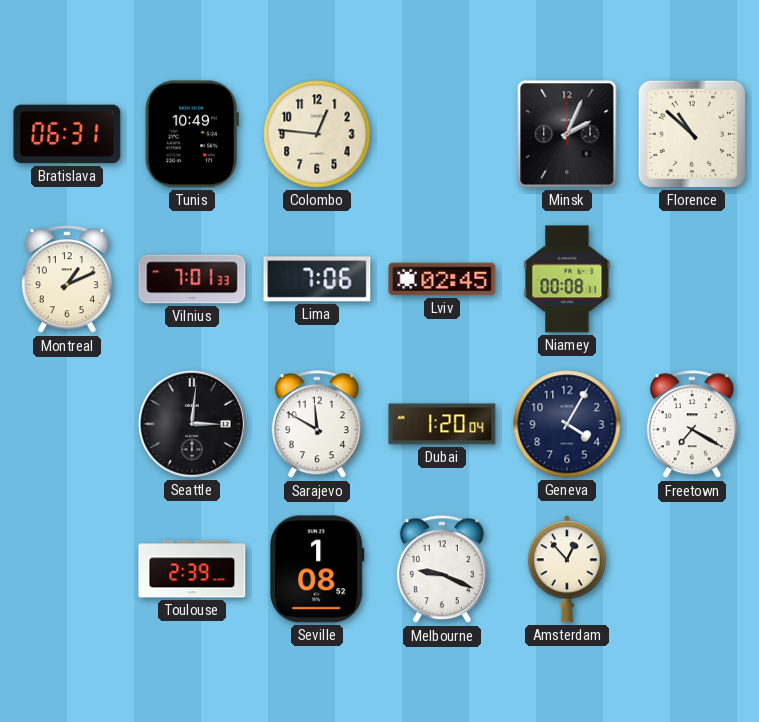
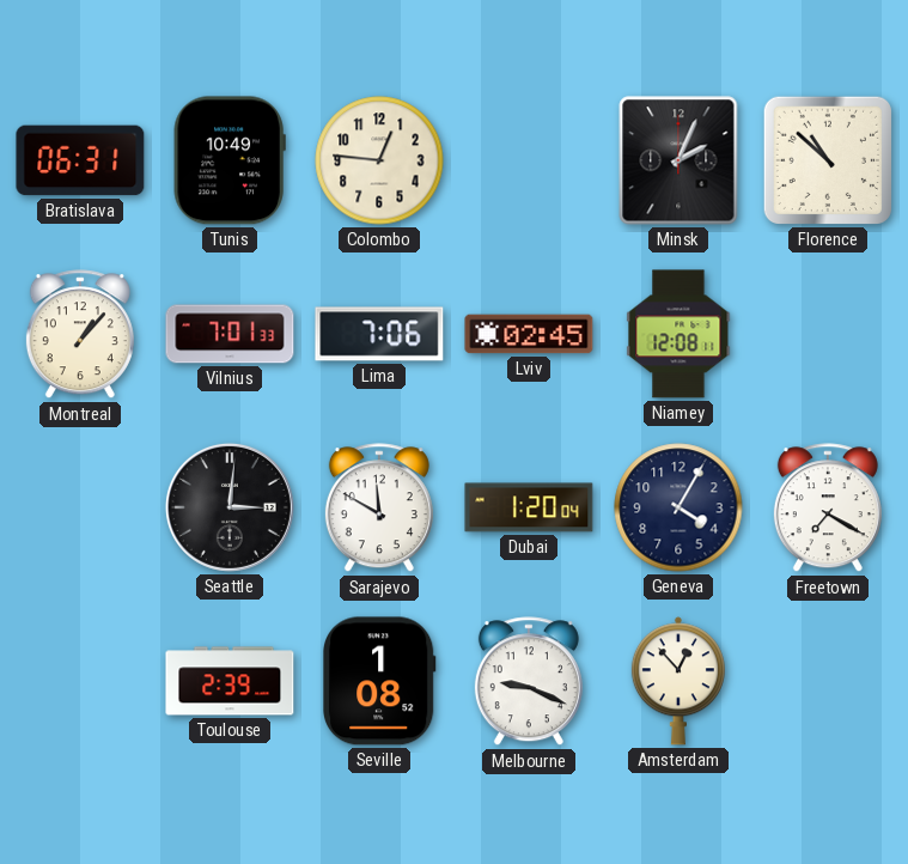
Montreal: 1:11 -> 1:07
Niamey: 00:08 -> 12:08
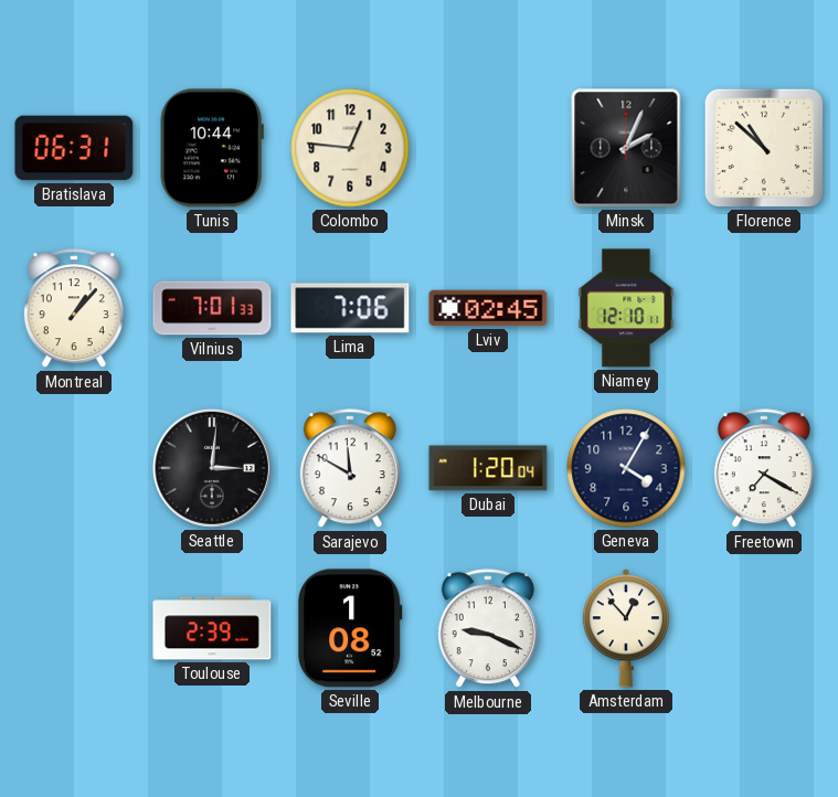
Tunis: 10:49 -> 10:44
Niamey: 12:08 -> 12:10
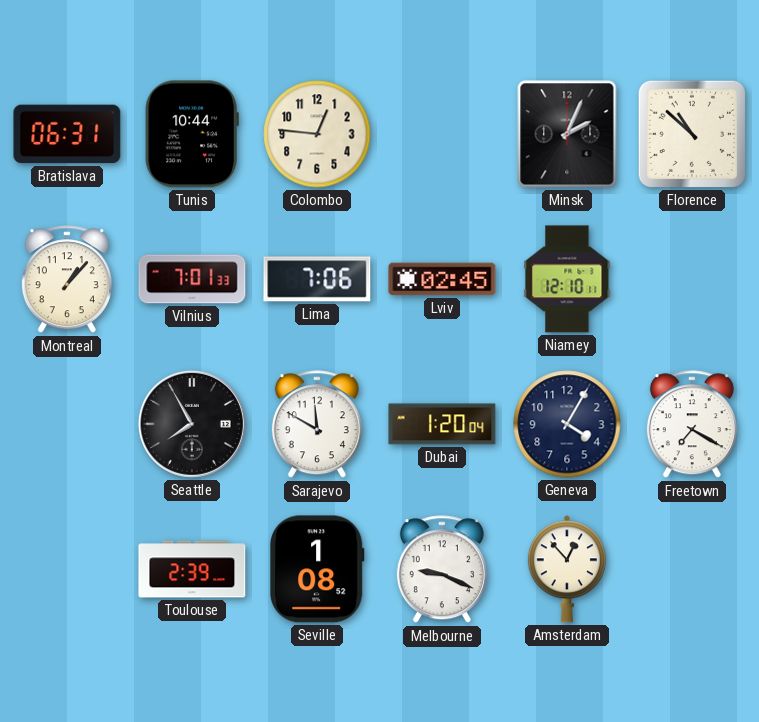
Seattle: 3:01 -> 7:55
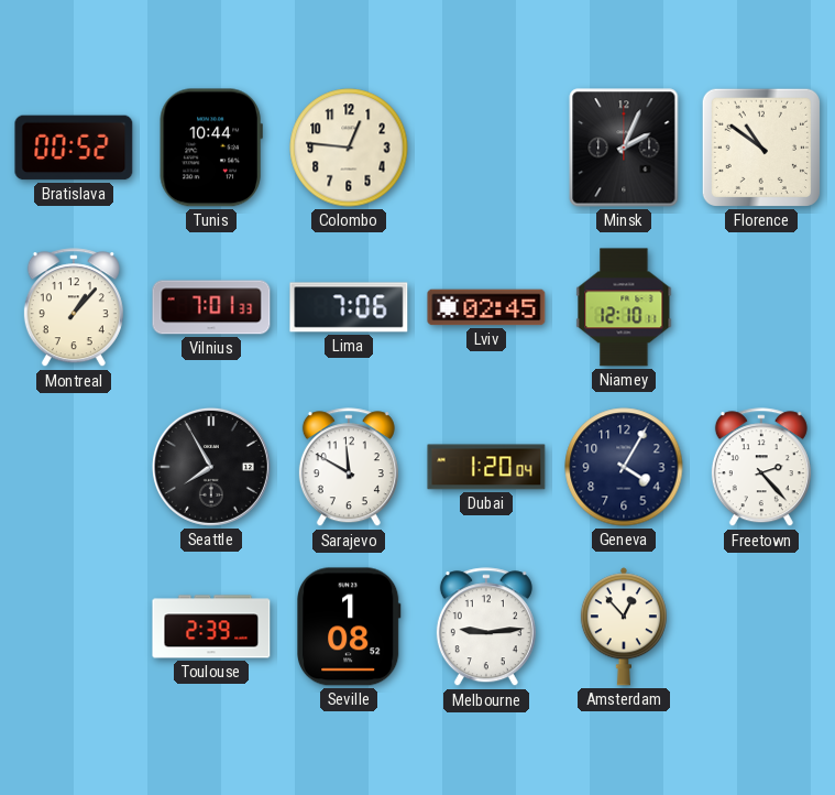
Bratislava: 06:31 -> 00:52
Florence: 10:52 -> 10:51
Freetown: 7:20 -> 2:23
Melbourne: 9:19 -> 9:14
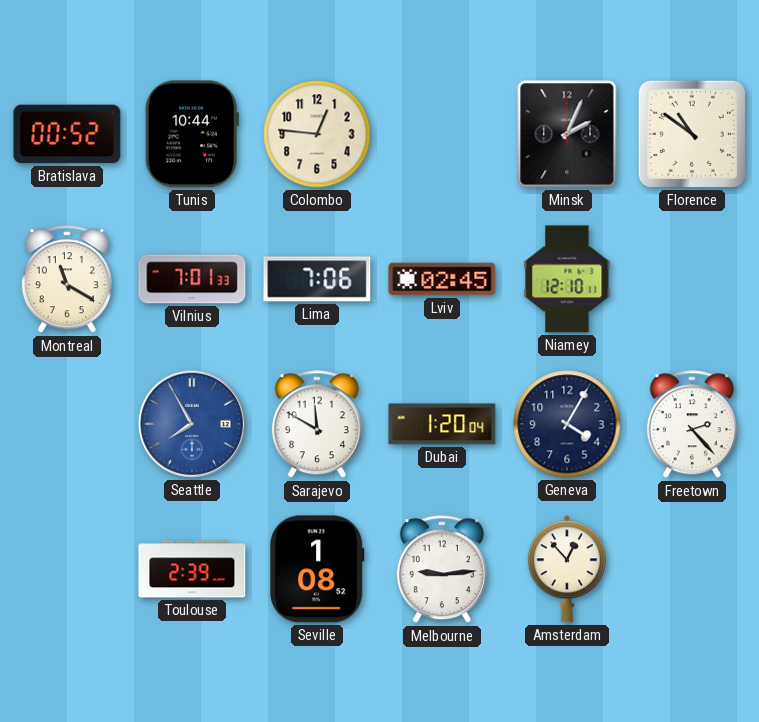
Montreal: 1:07 -> 11:20
Seattle dial: black -> blue
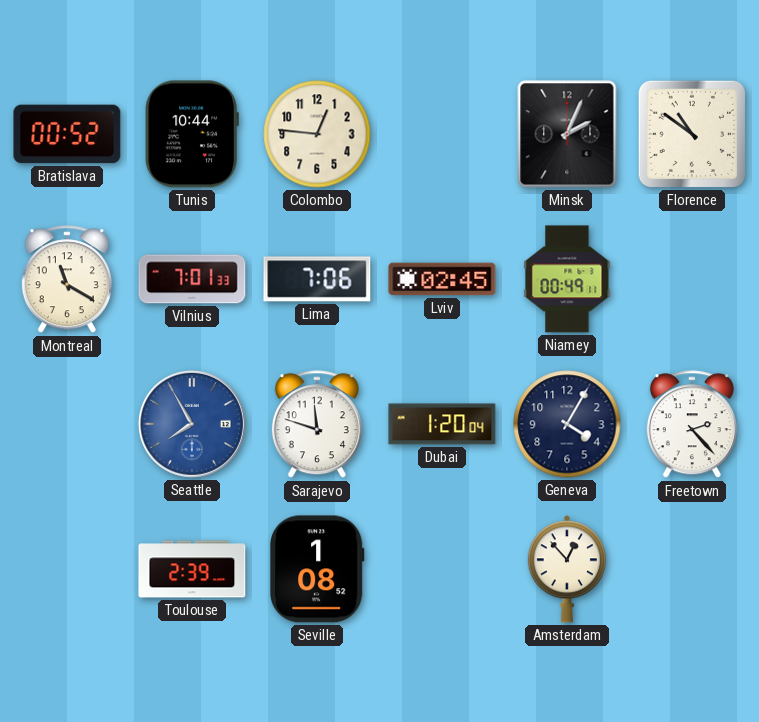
Niamey: 12:10 -> 00:49
Sarajevo: 11:50 -> 11:48
Melbourne: 9:14 -> none
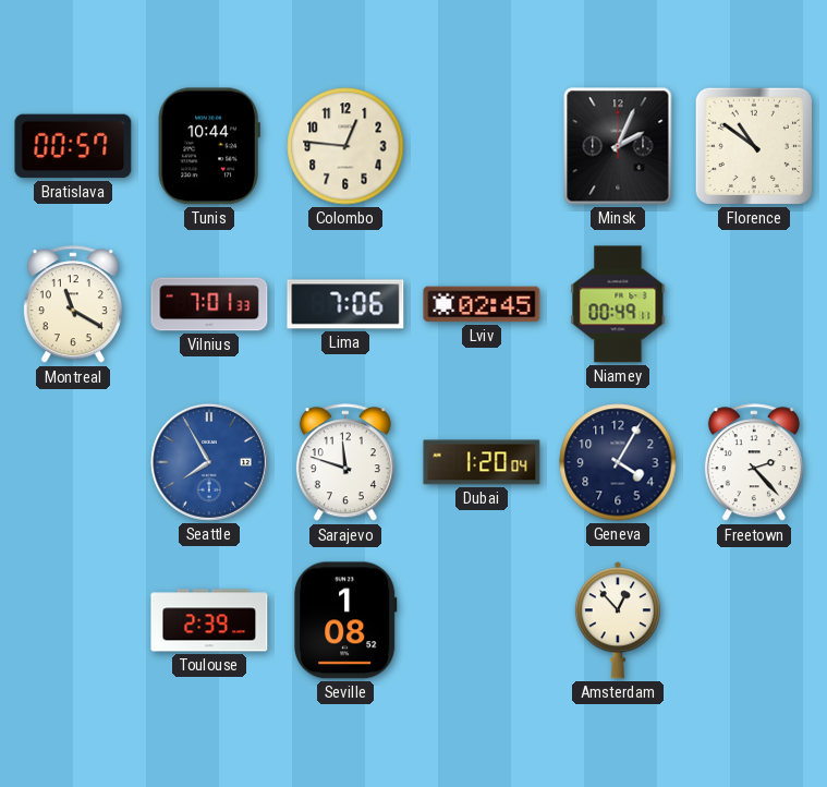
Bratislava: 00:52 -> 00:57
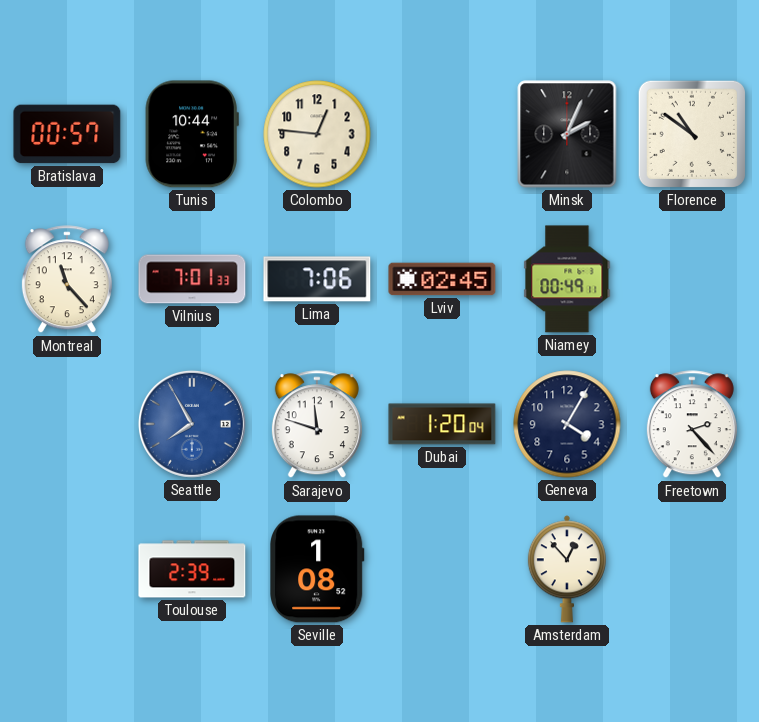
Montreal: 11:20 -> 11:23
